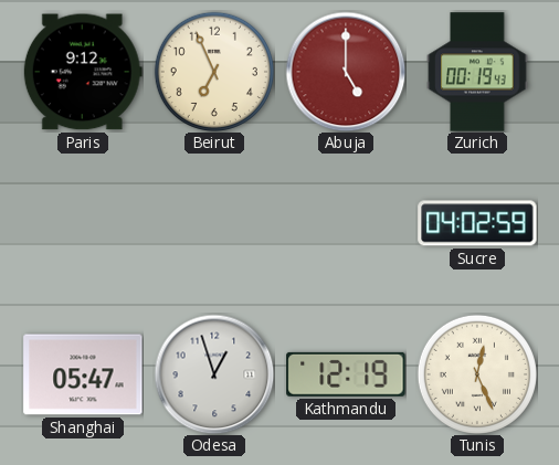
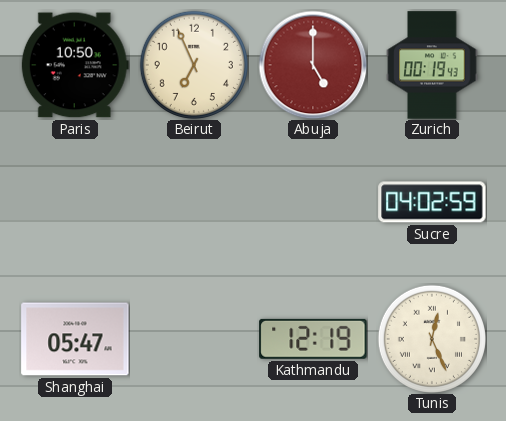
Paris: 9:12 -> 10:50
Odesa: 12:57 -> none
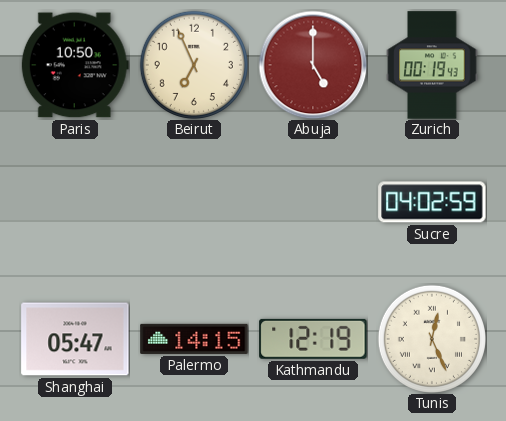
Palermo: none -> 14:15
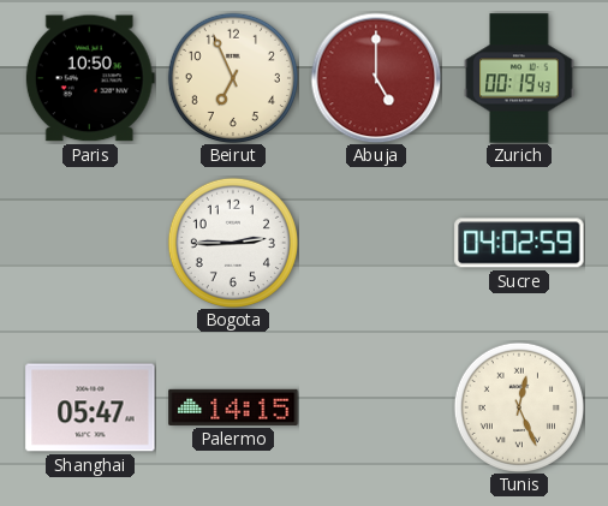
Bogota: none -> 2:45
Kathmandu: 12:19 -> none
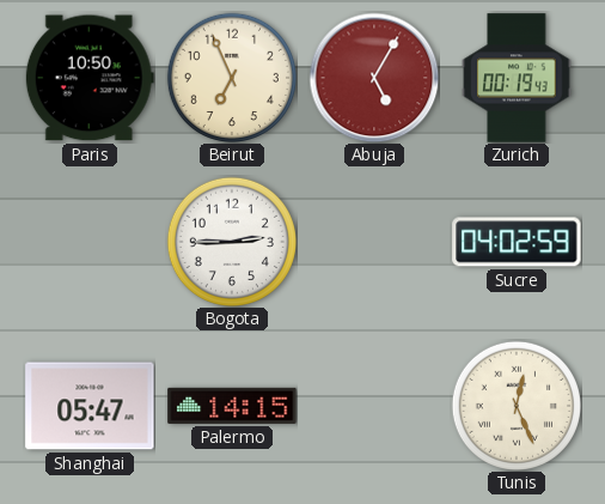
Abuja: 5:00 -> 5:05
